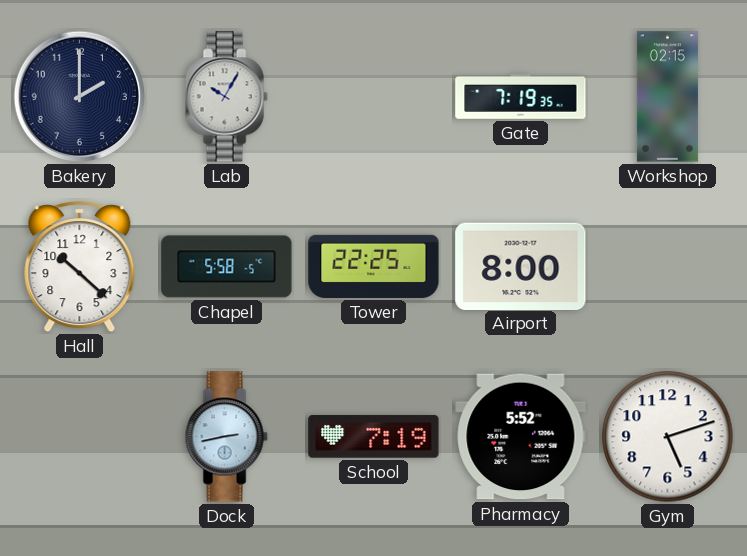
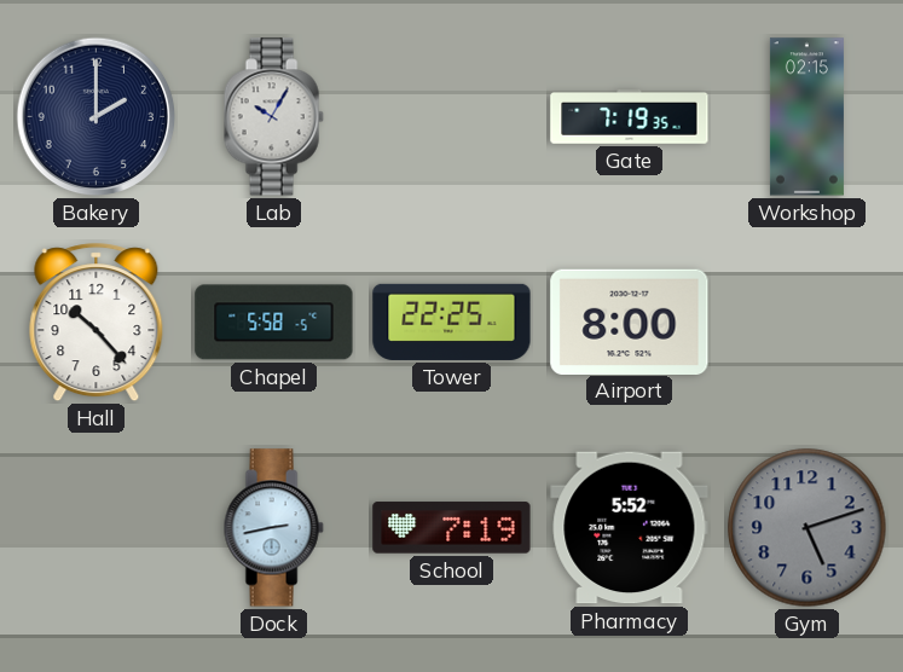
Hall: 10:22 -> 10:23
Gym dial: white -> grey
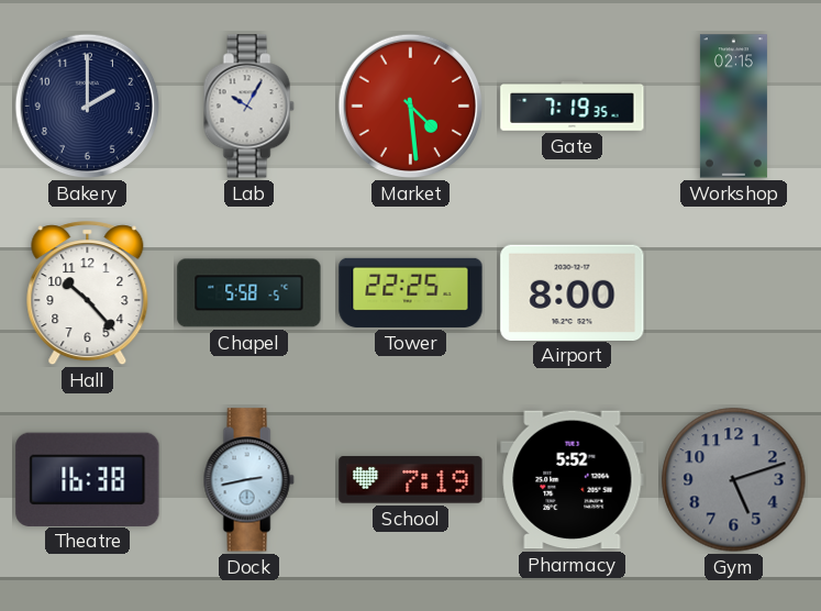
Market: none -> 4:29
Theatre: none -> 16:38
